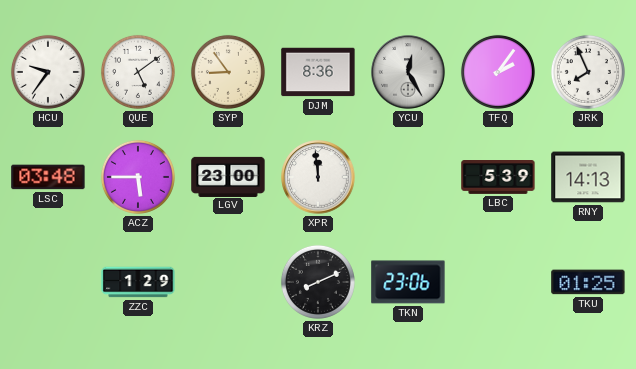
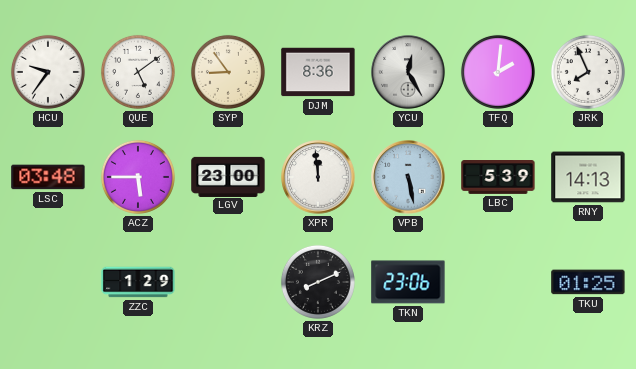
TFQ: 2:06 -> 2:01
VPB: none -> 5:28
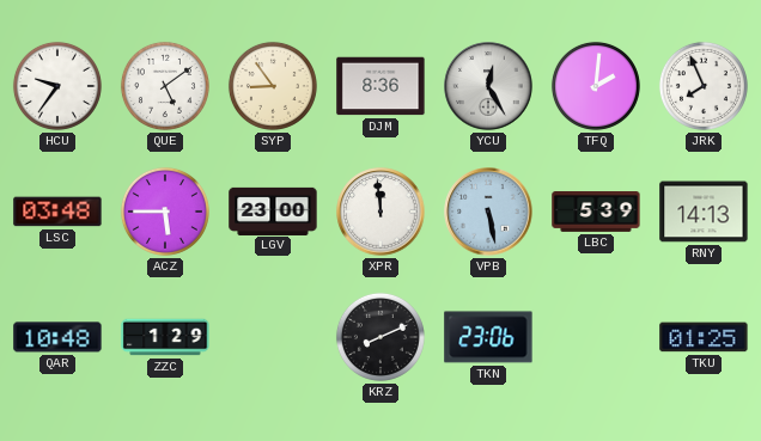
QAR: none -> 10:48
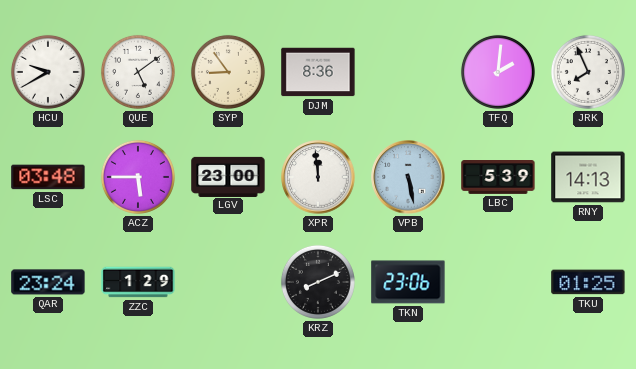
HCU: 9:36 -> 9:40
YCU: 12:25 -> none
QAR: 10:48 -> 23:24
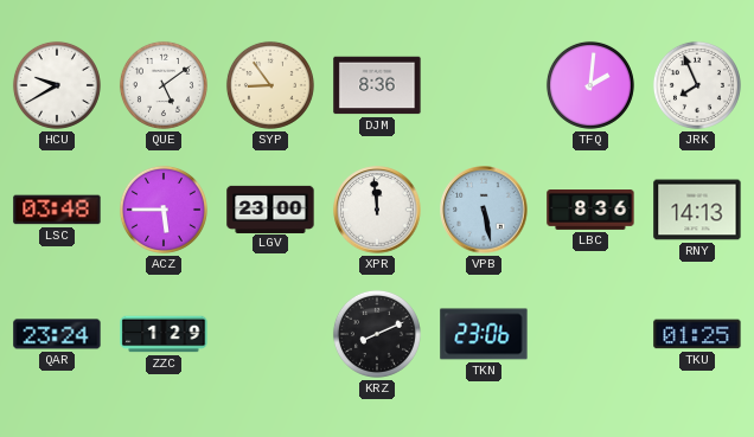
LBC: 5:39 -> 8:36
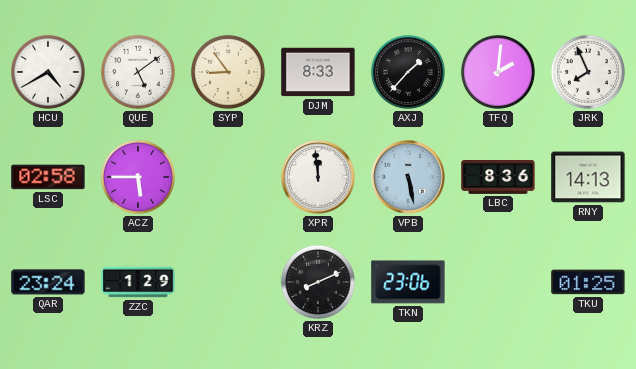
HCU: 9:40 -> 4:40
DJM: 8:36 -> 8:33
AXJ: none -> 1:37
LSC: 03:48 -> 02:58
LGV: 23:00 -> none
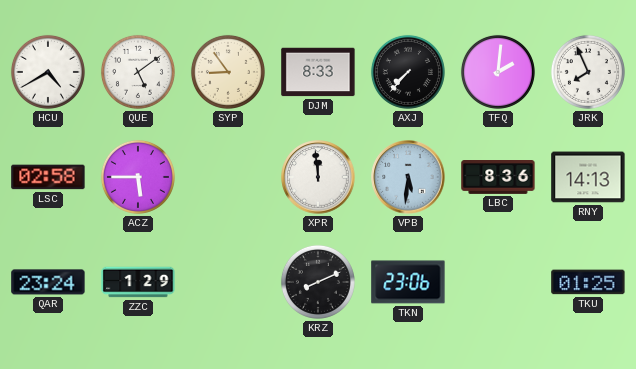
AXJ: 1:37 -> 7:37
VPB: 5:28 -> 5:31
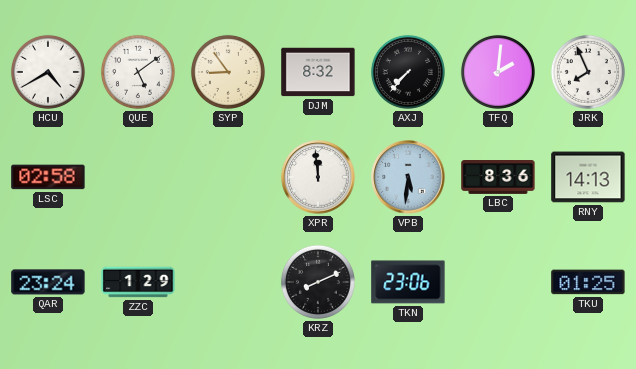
DJM: 8:33 -> 8:32
ACZ: 5:45 -> none
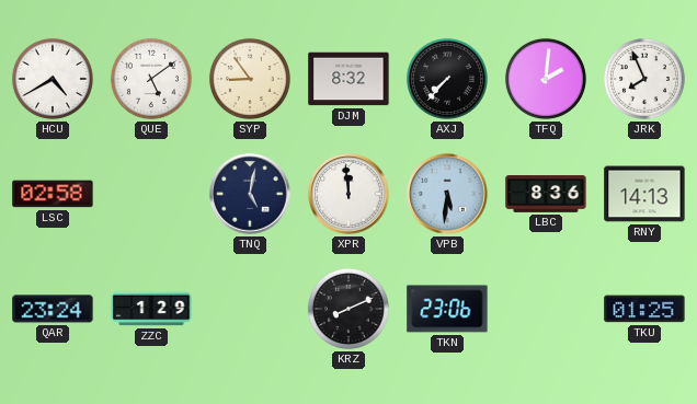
TNQ: none -> 5:02
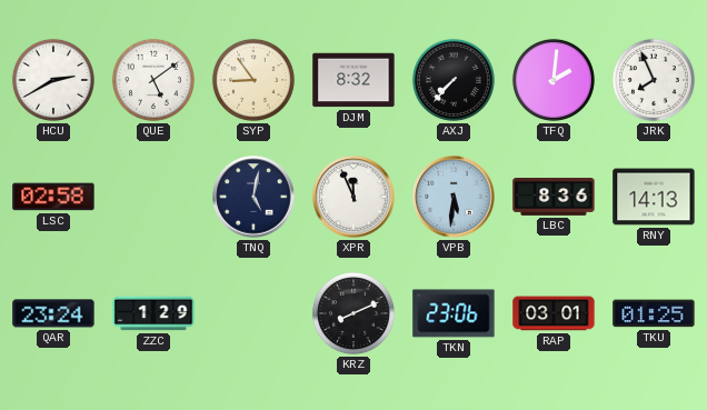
HCU: 4:40 -> 2:40
XPR: 11:59 -> 11:56
RAP: none -> 03:01
